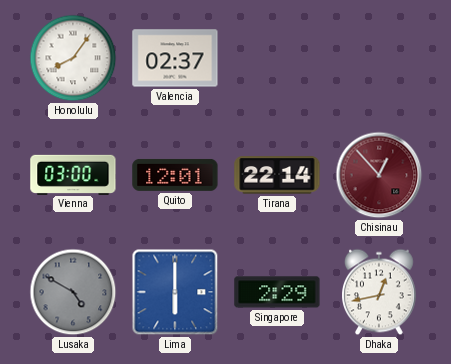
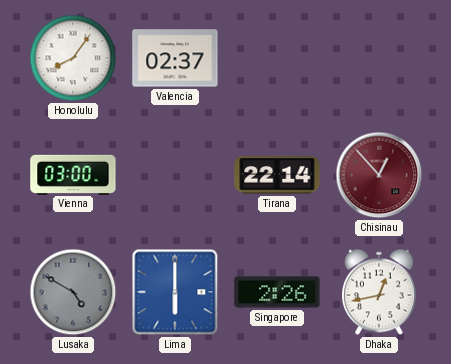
Quito: 12:01 -> none
Singapore: 2:29 -> 2:26
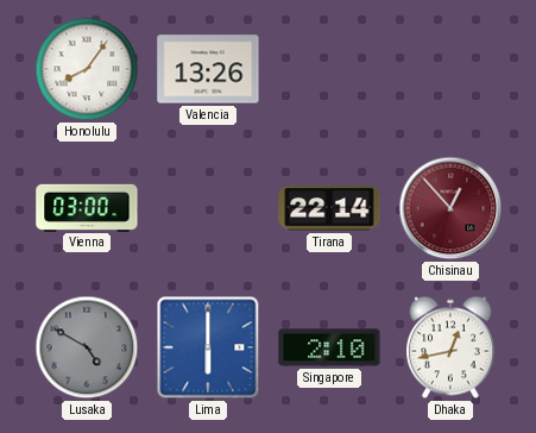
Valencia: 02:37 -> 13:26
Singapore: 2:26 -> 2:10
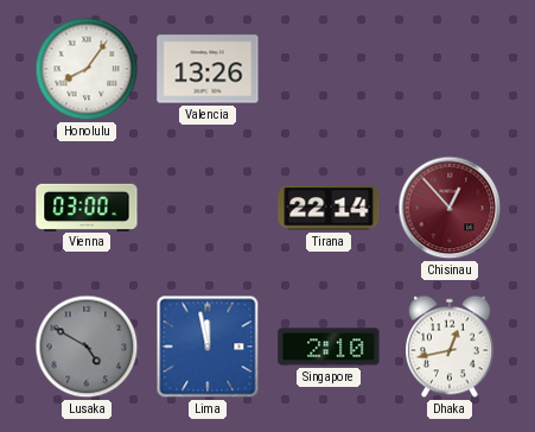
Lima: 6:00 -> 11:58
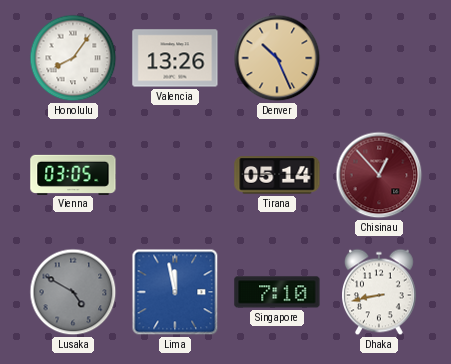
Denver: none -> 10:26
Vienna: 03:00 -> 03:05
Tirana: 22:14 -> 05:14
Singapore: 2:10 -> 7:10
Dhaka: 12:43 -> 8:43
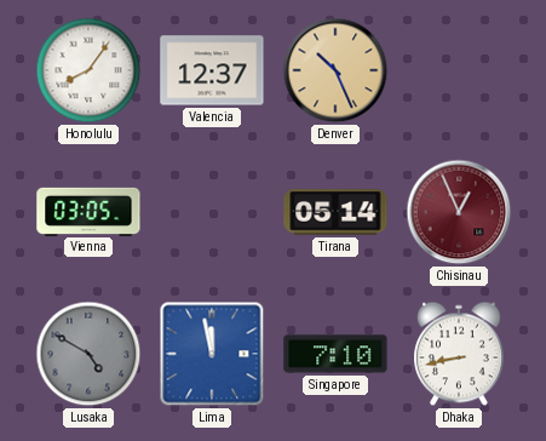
Valencia: 13:26 -> 12:37
Chisinau: 12:53 -> 12:56
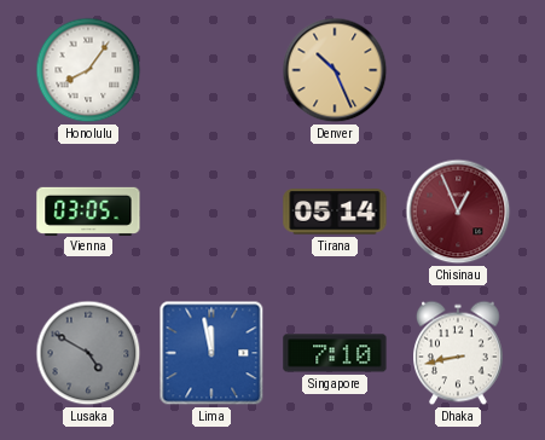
Valencia: 12:37 -> none
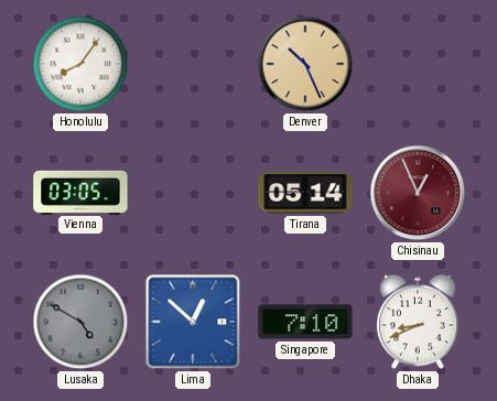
Lima: 11:58 -> 12:52
Dhaka: 8:43 -> 8:41
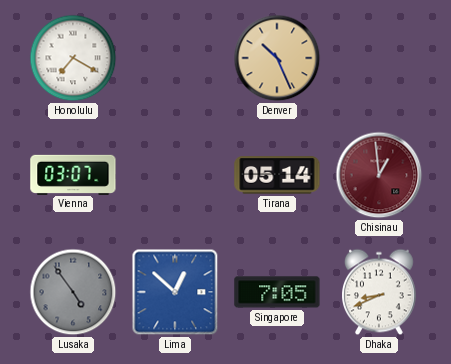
Honolulu: 8:06 -> 7:20
Vienna: 03:05 -> 03:07
Chisinau: 12:56 -> 12:59
Lusaka: 4:50 -> 4:54
Singapore: 7:10 -> 7:05
